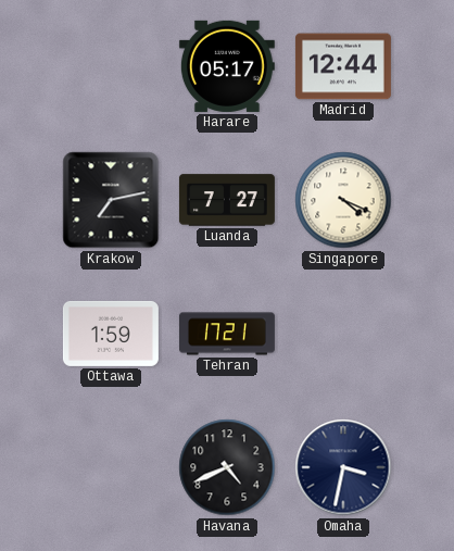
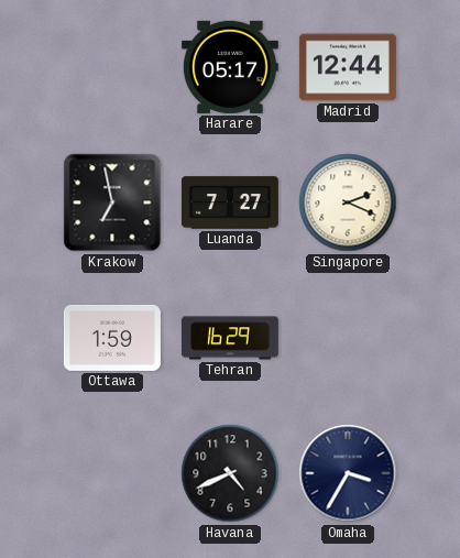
Krakow: 7:13 -> 6:58
Singapore: 4:19 -> 2:19
Tehran: 17:21 -> 16:29
Omaha: 3:32 -> 3:35
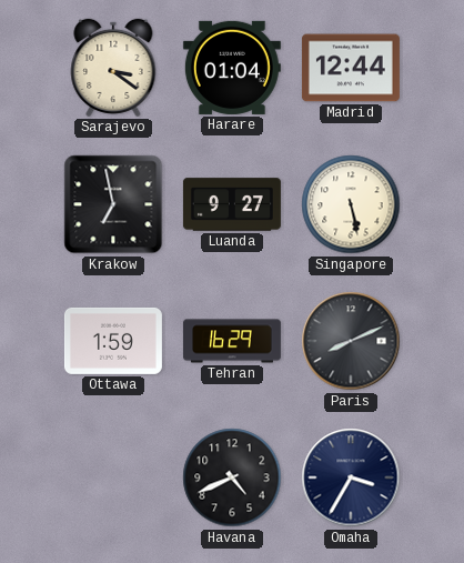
Sarajevo: none -> 3:21
Harare: 05:17 -> 01:04
Luanda: 7:27 -> 9:27
Singapore: 2:19 -> 5:28
Paris: none -> 8:11
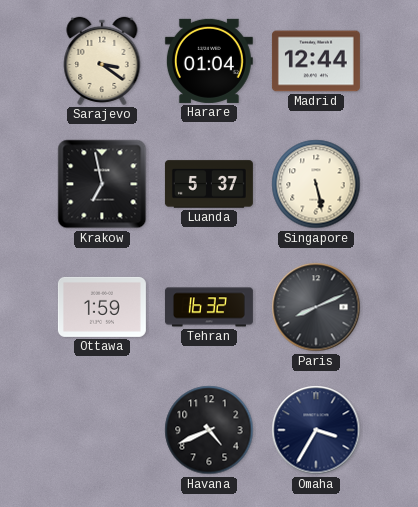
Luanda: 9:27 -> 5:37
Tehran: 16:29 -> 16:32
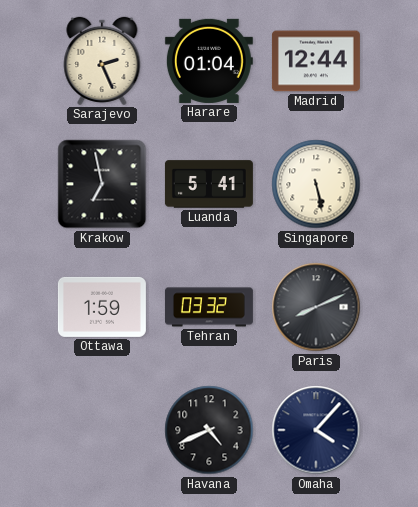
Sarajevo: 3:21 -> 2:26
Luanda: 5:37 -> 5:41
Tehran: 16:32 -> 03:32
Omaha: 3:35 -> 4:07
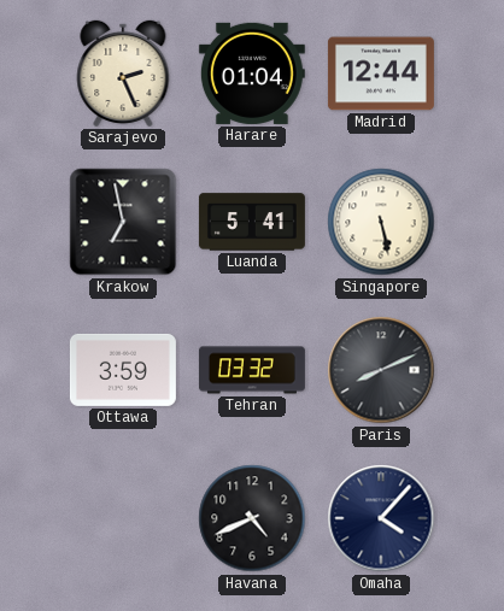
Ottawa: 1:59 -> 3:59
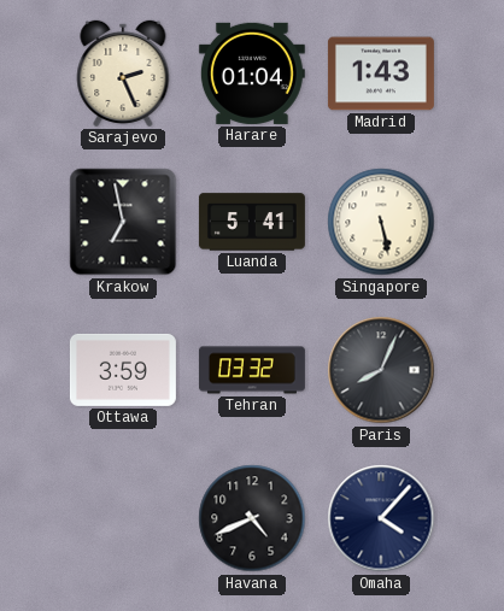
Madrid: 12:44 -> 1:43
Paris: 8:11 -> 8:04
